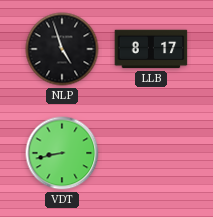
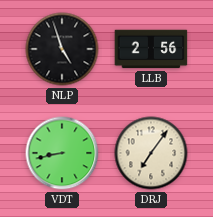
LLB: 8:17 -> 2:56
DRJ: none -> 7:06
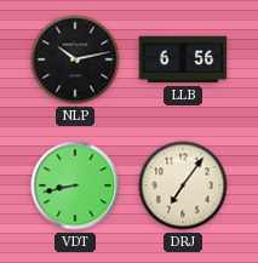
NLP: 4:57 -> 10:13
LLB: 2:56 -> 6:56
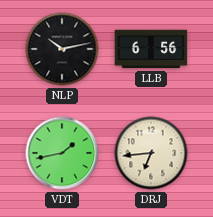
VDT: 8:43 -> 1:43
DRJ: 7:06 -> 6:44
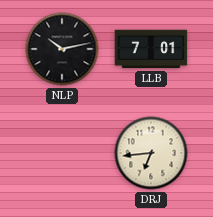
LLB: 6:56 -> 7:01
VDT: 1:43 -> none
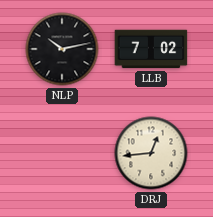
LLB: 7:01 -> 7:02
DRJ: 6:44 -> 12:44
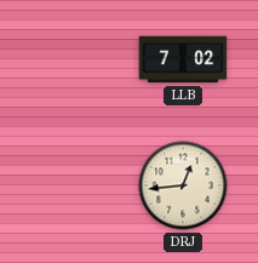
NLP: 10:13 -> none
